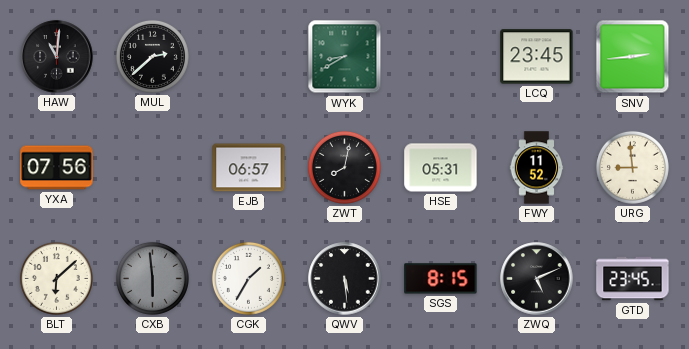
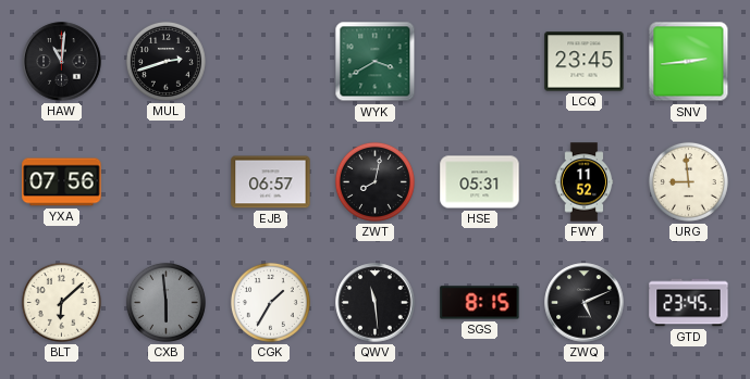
MUL: 2:38 -> 2:42
WYK: 8:40 -> 3:40
QWV: 5:29 -> 11:29
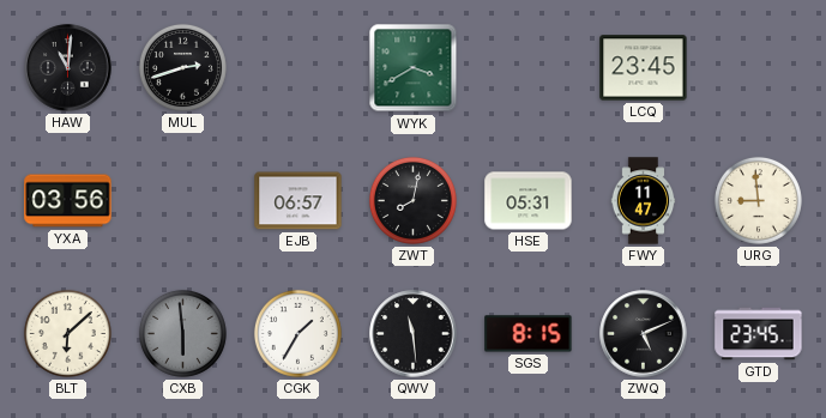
SNV: 2:44 -> none
YXA: 07:56 -> 03:56
FWY: 11:52 -> 11:47
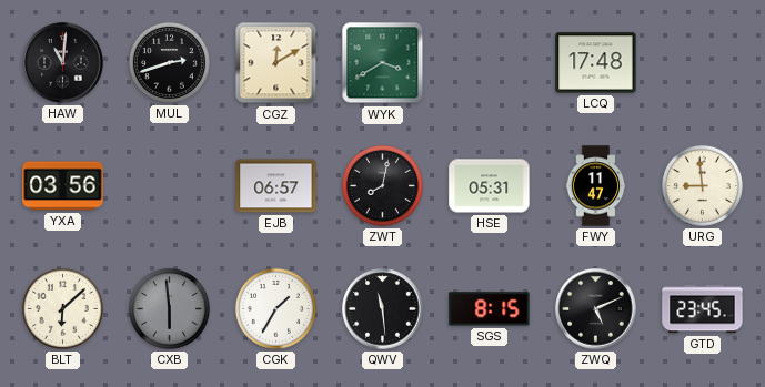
CGZ: none -> 12:10
LCQ: 23:45 -> 17:48
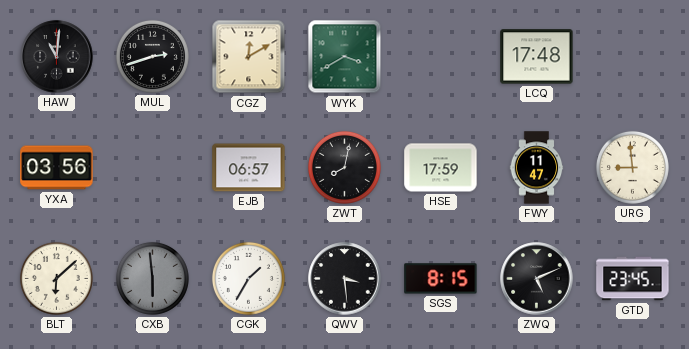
HSE: 05:31 -> 17:59
QWV: 11:29 -> 3:29
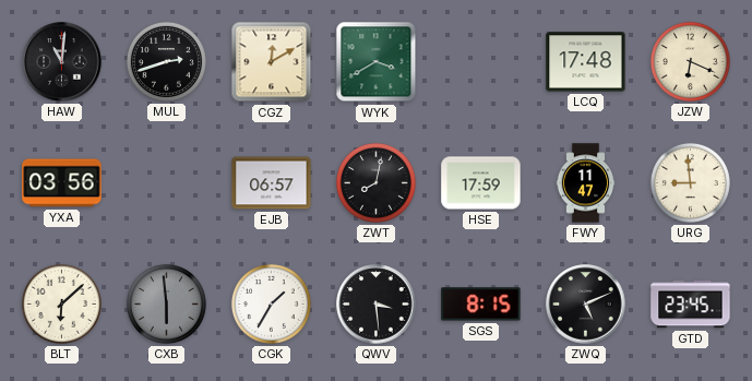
JZW: none -> 6:19
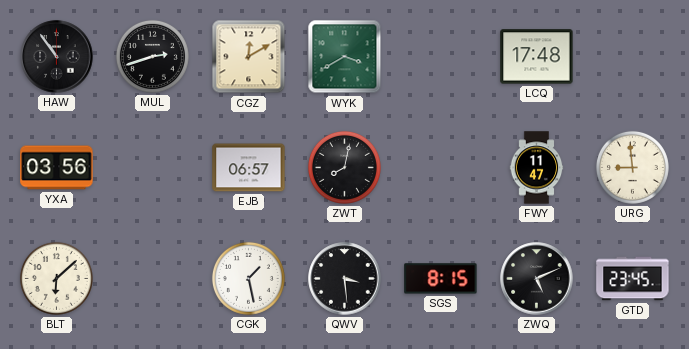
HAW: 11:01 -> 10:54
JZW: 6:19 -> none
HSE: 17:59 -> none
CXB: 5:59 -> none
CGK: 1:35 -> 1:28
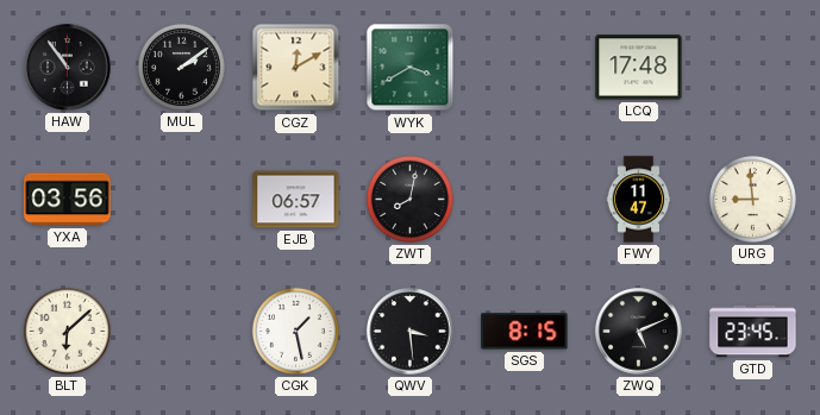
MUL: 2:42 -> 2:09
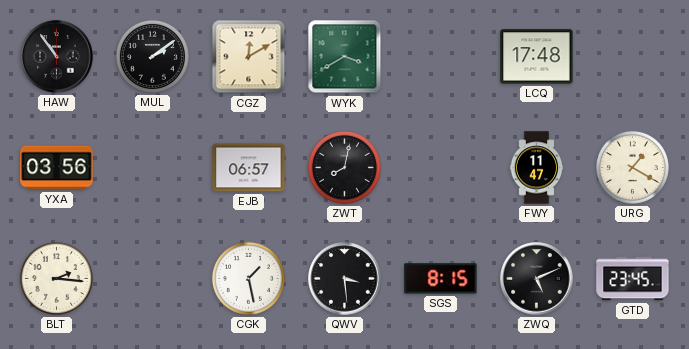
URG: 8:59 -> 1:20
BLT: 6:08 -> 2:16
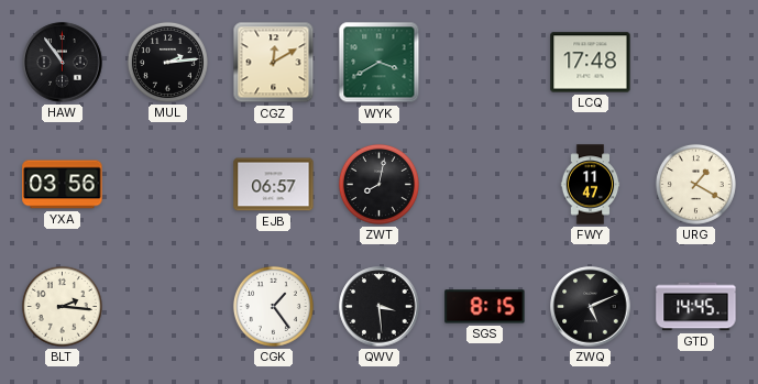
MUL: 2:09 -> 2:14
CGK: 1:28 -> 1:24
GTD: 23:45 -> 14:45
